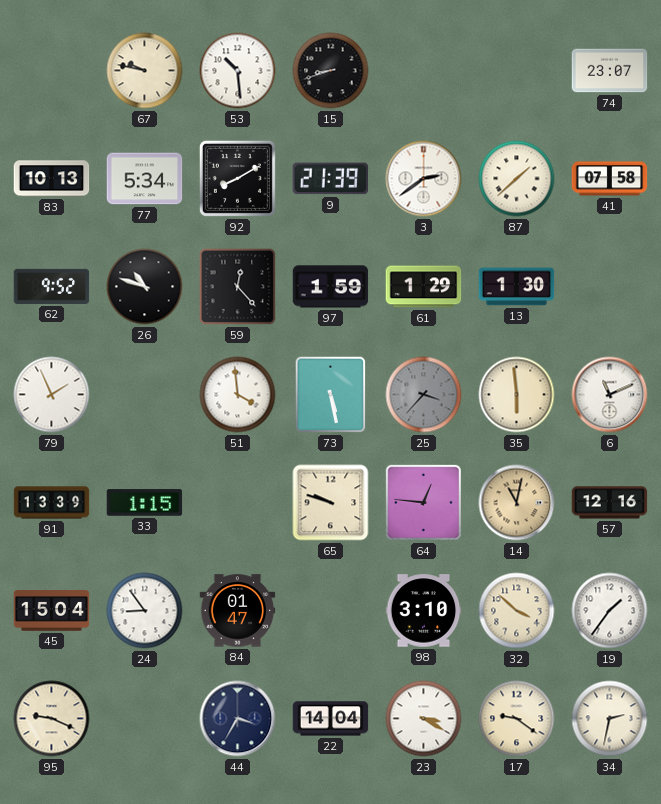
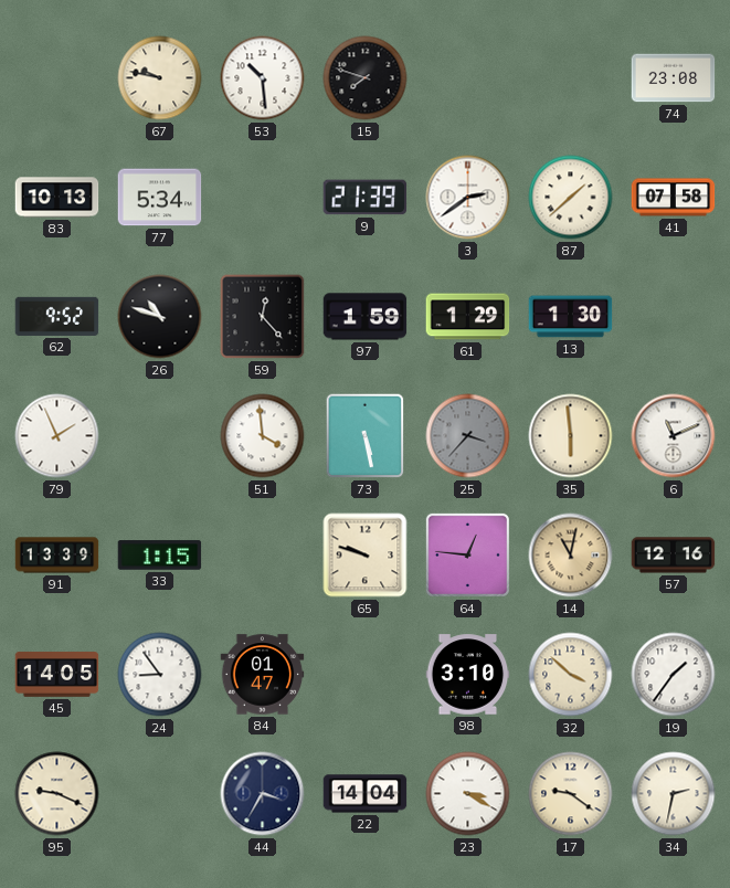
15: 8:42 -> 7:48
74: 23:07 -> 23:08
92: 8:10 -> none
45: 15:04 -> 14:05
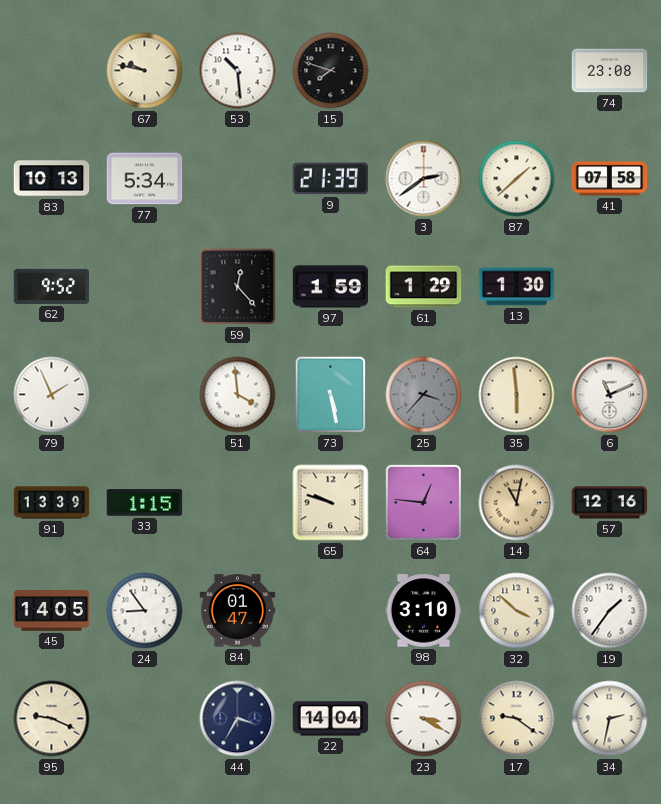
26: 10:48 -> none
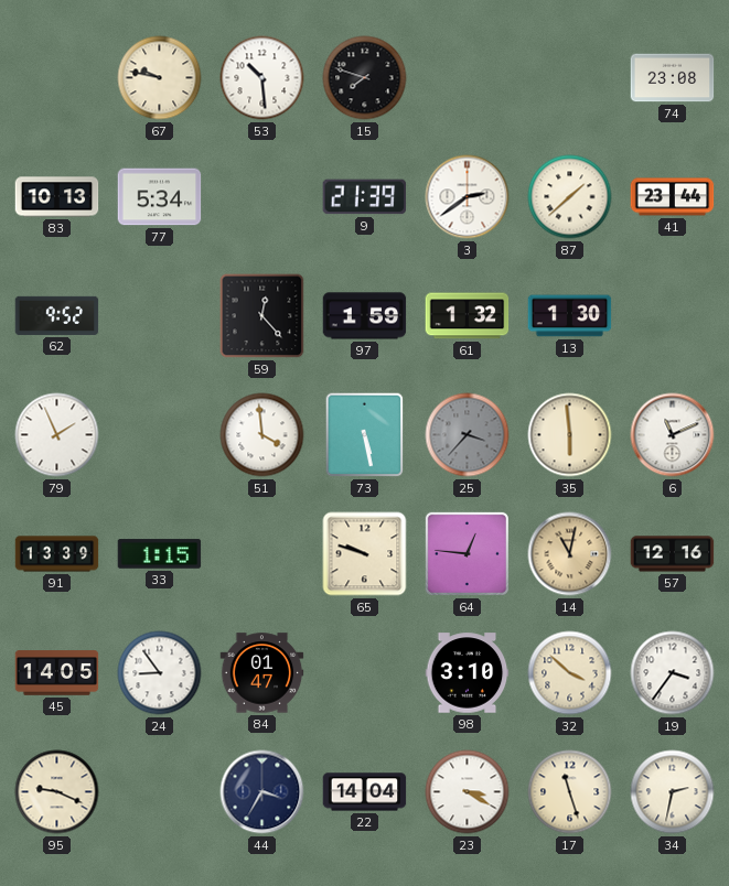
41: 07:58 -> 23:44
61: 1:29 -> 1:32
19: 1:36 -> 3:36
17: 9:21 -> 11:27
